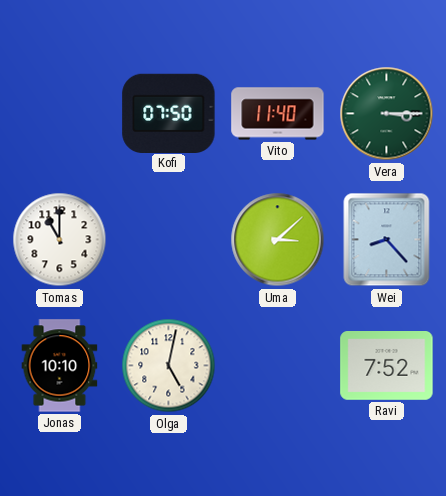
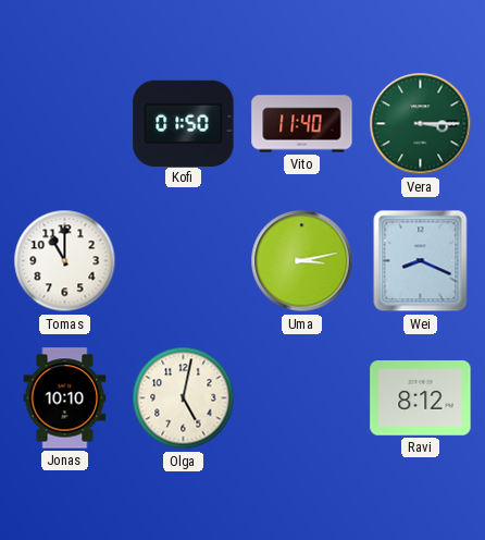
Kofi: 07:50 -> 01:50
Uma: 3:08 -> 3:13
Wei: 8:23 -> 8:19
Ravi: 7:52 -> 8:12
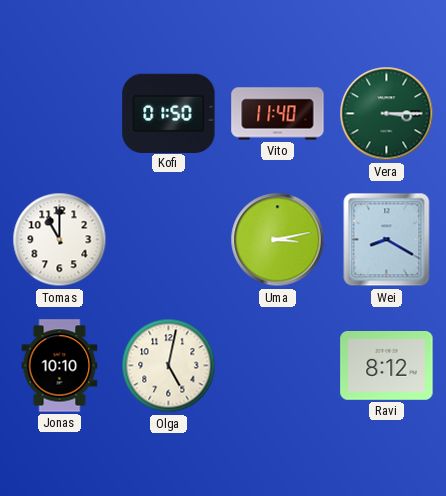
Wei: 8:19 -> 8:20
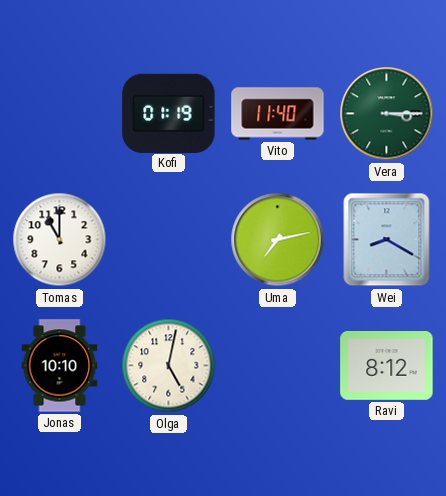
Kofi: 01:50 -> 01:19
Uma: 3:13 -> 7:13
